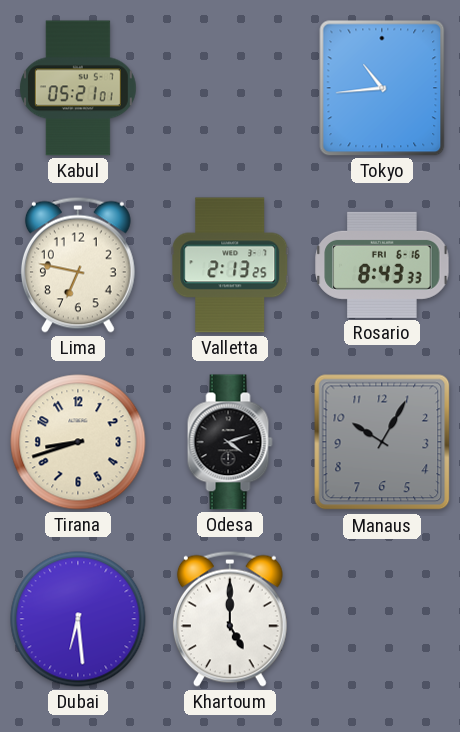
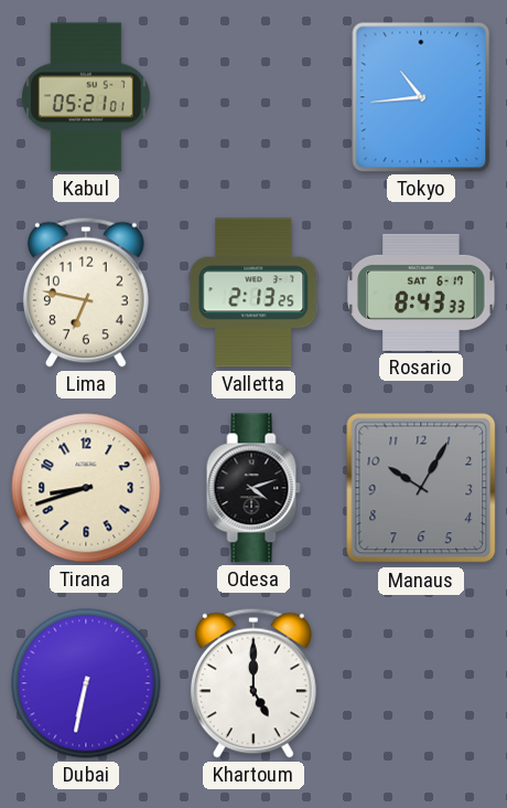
Rosario date: FRI 6-16 -> SAT 6-17
Dubai: 6:29 -> 6:32
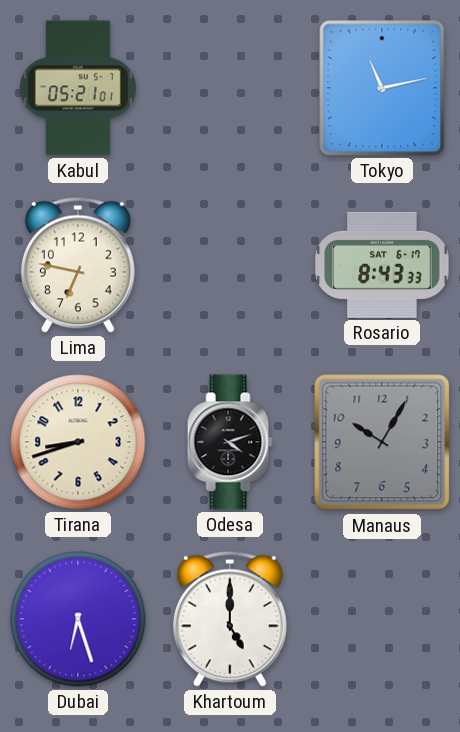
Tokyo: 10:44 -> 11:13
Valletta: 2:13 -> none
Dubai: 6:32 -> 6:27
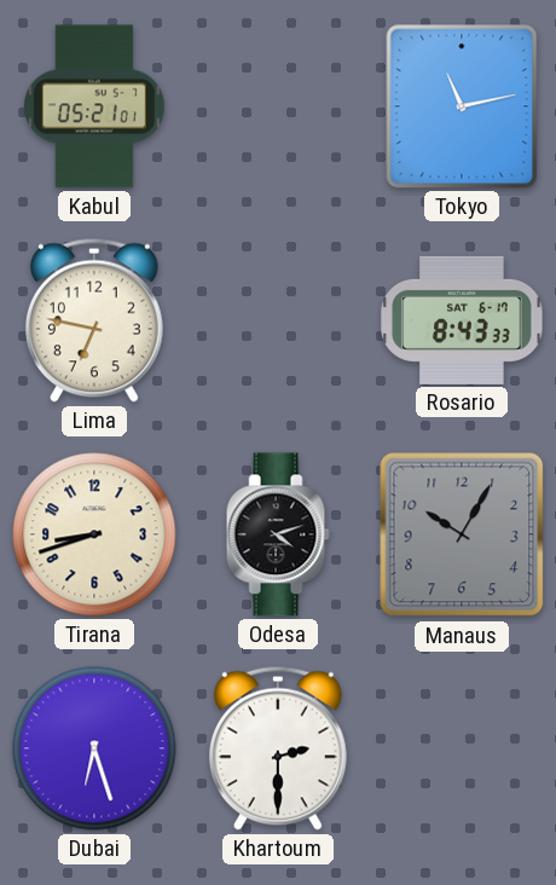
Khartoum: 5:00 -> 2:30
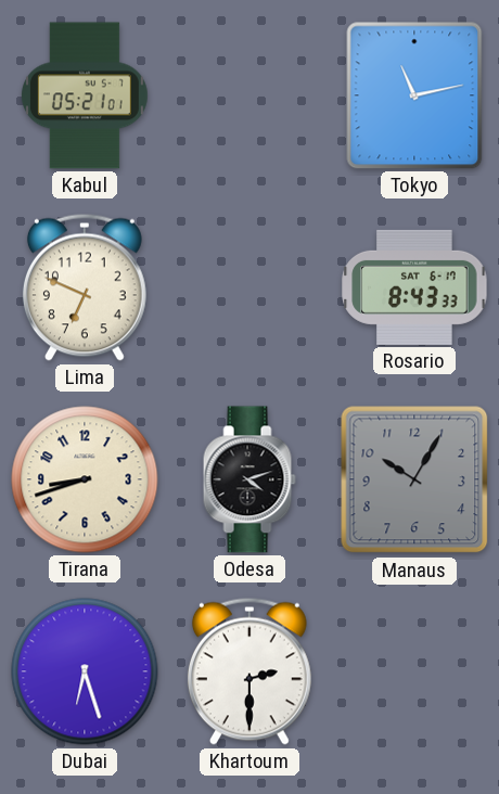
Lima: 6:47 -> 6:49
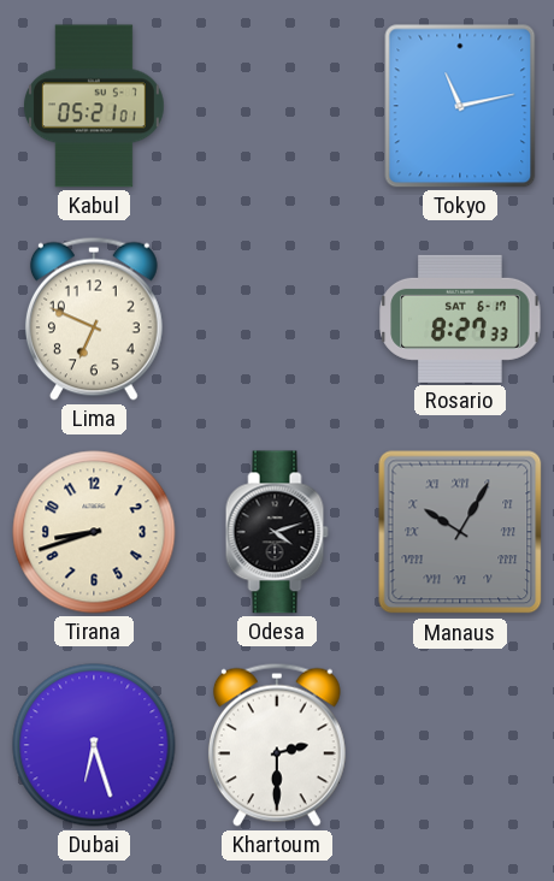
Rosario: 8:43 -> 8:27
Manaus numerals: Arabic -> Roman
